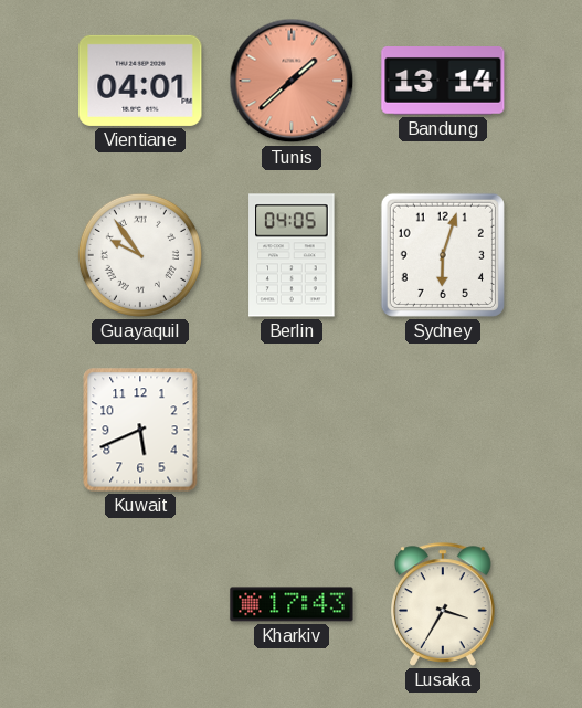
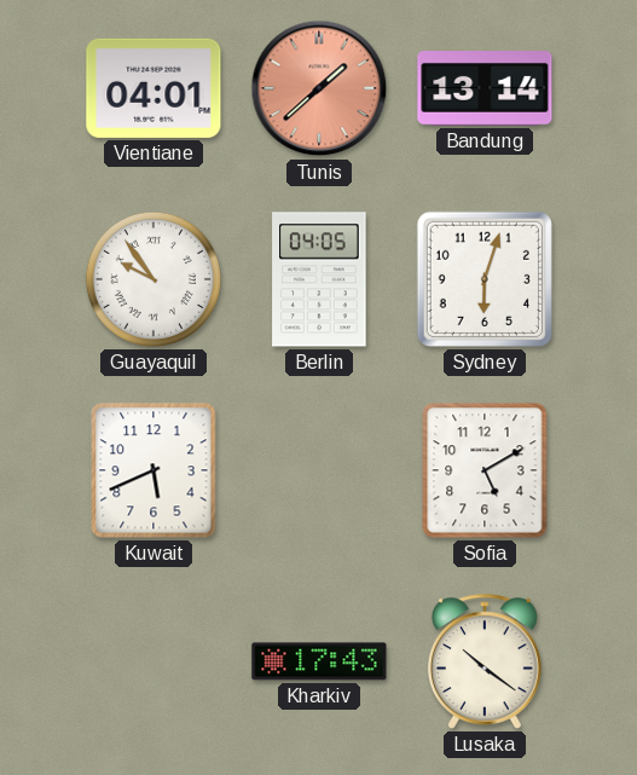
Sofia: none -> 5:10
Lusaka: 3:35 -> 10:21
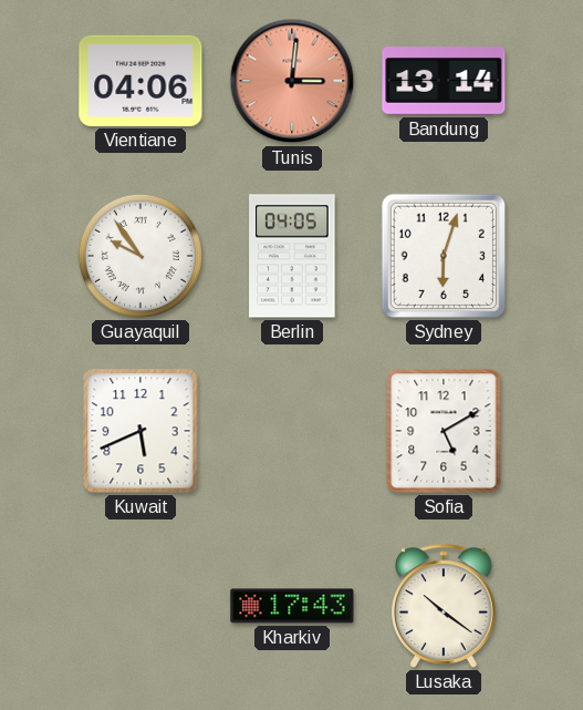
Vientiane: 04:01 -> 04:06
Tunis: 1:38 -> 3:01
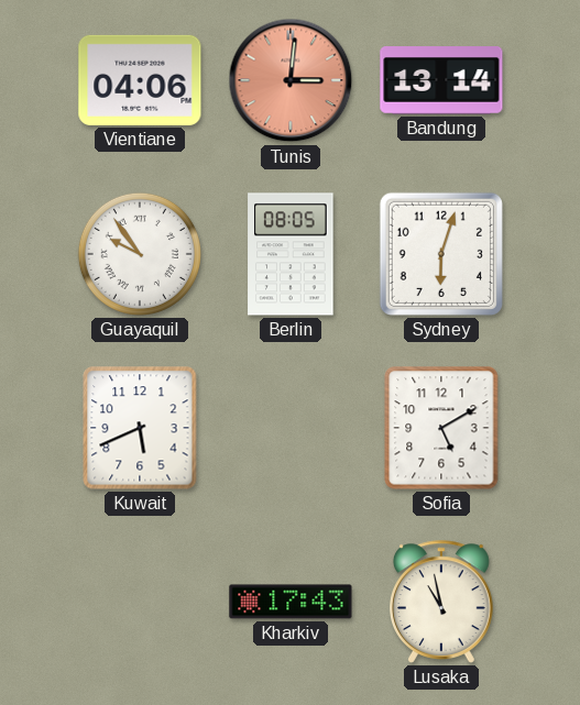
Berlin: 04:05 -> 08:05
Lusaka: 10:21 -> 10:58
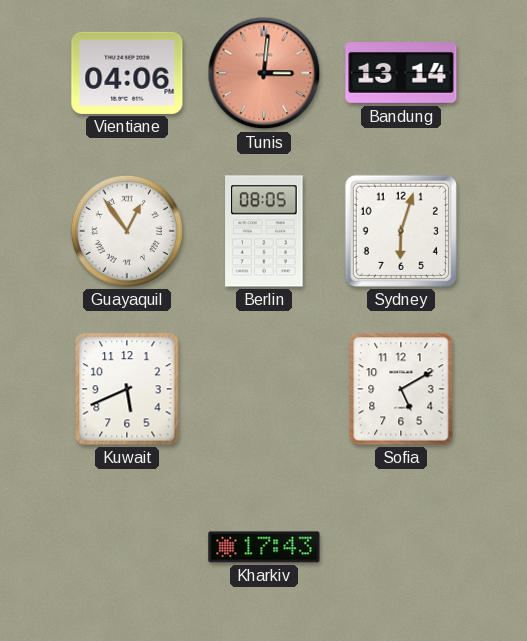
Guayaquil: 9:54 -> 12:54
Lusaka: 10:58 -> none
